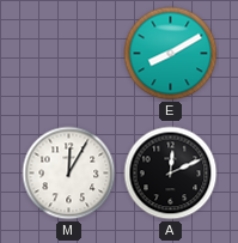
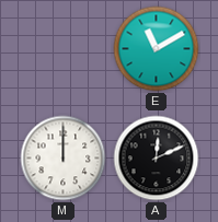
E: 8:10 -> 11:10
M: 12:05 -> 12:00
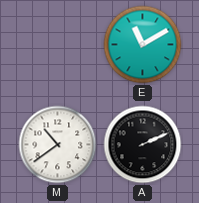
M: 12:00 -> 10:39
A: 12:11 -> 2:11
